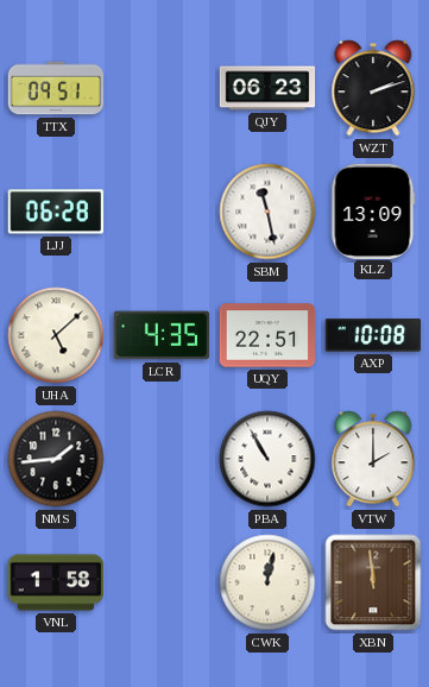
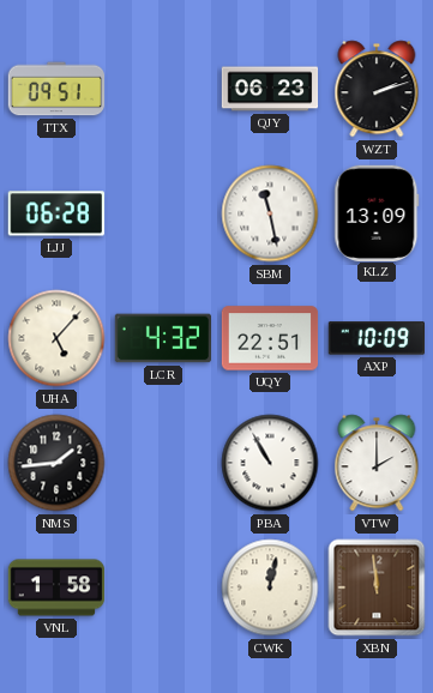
UHA: 5:08 -> 5:07
LCR: 4:35 -> 4:32
AXP: 10:08 -> 10:09
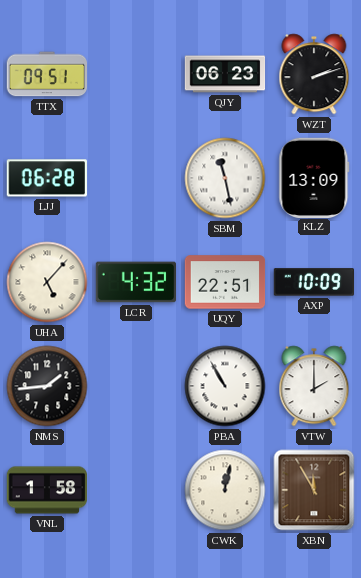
XBN: 11:59 -> 11:55
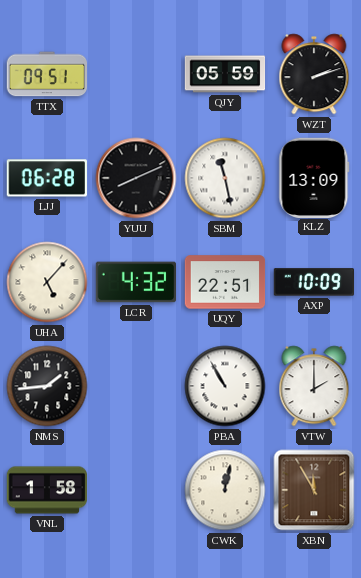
QJY: 06:23 -> 05:59
YUU: none -> 8:11
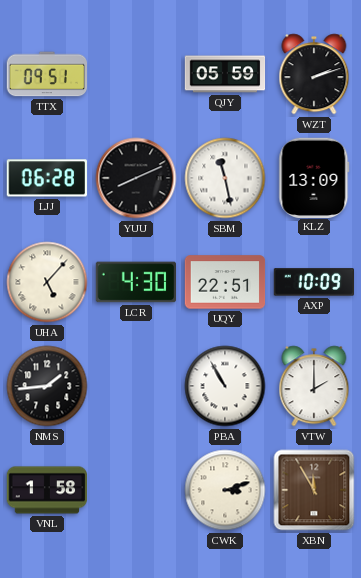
LCR: 4:32 -> 4:30
CWK: 12:02 -> 3:12
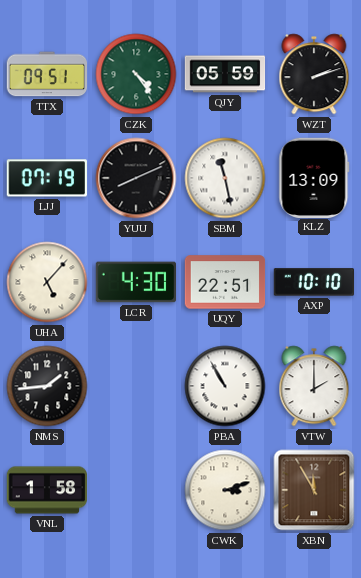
CZK: none -> 4:24
LJJ: 06:28 -> 07:19
AXP: 10:09 -> 10:10
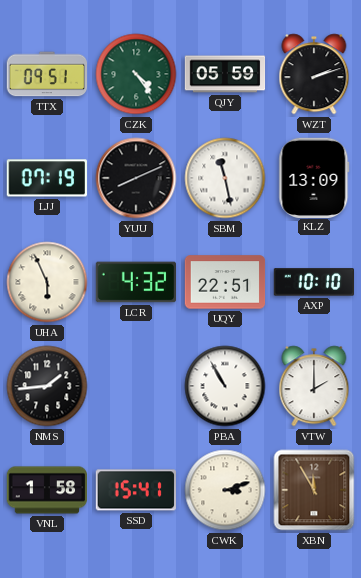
UHA: 5:07 -> 5:56
LCR: 4:30 -> 4:32
SSD: none -> 15:41
